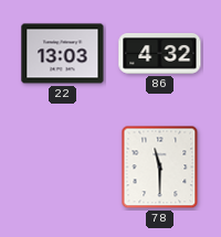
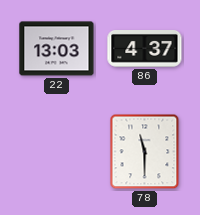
86: 4:32 -> 4:37
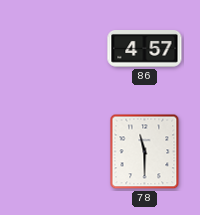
22: 13:03 -> none
86: 4:37 -> 4:57
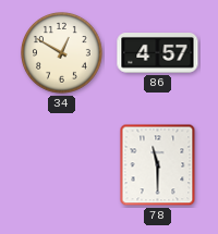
34: none -> 12:50
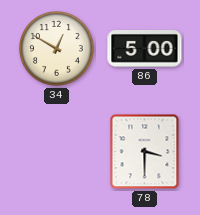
86: 4:57 -> 5:00
78: 11:30 -> 3:30
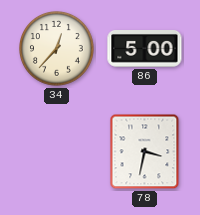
34: 12:50 -> 12:37
78: 3:30 -> 3:32
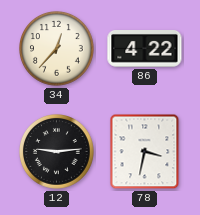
86: 5:00 -> 4:22
12: none -> 9:14
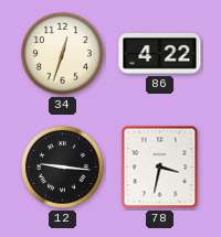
34: 12:37 -> 12:33
12: 9:14 -> 9:16
